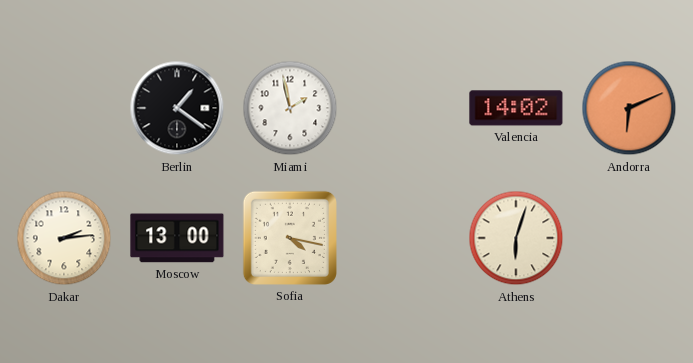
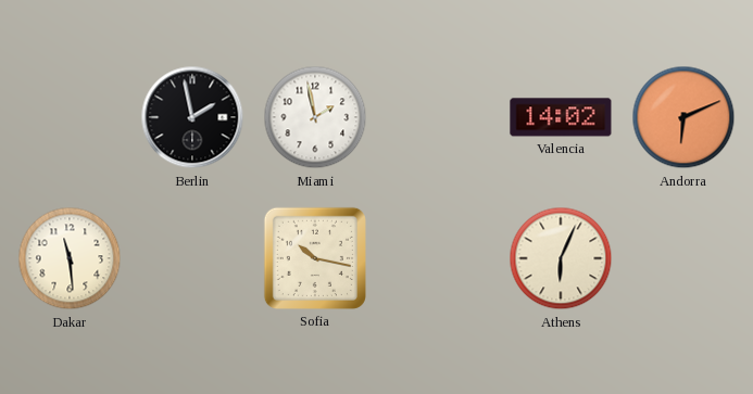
Berlin: 1:21 -> 1:58
Dakar: 2:14 -> 11:29
Moscow: 13:00 -> none
Sofia: 4:17 -> 10:17
Athens: 6:03 -> 6:04
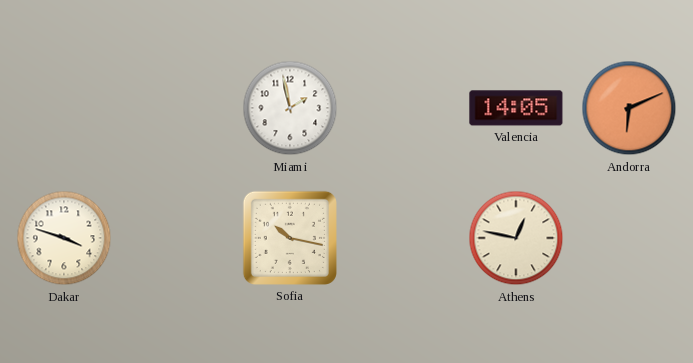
Berlin: 1:58 -> none
Valencia: 14:02 -> 14:05
Dakar: 11:29 -> 3:48
Athens: 6:04 -> 12:47
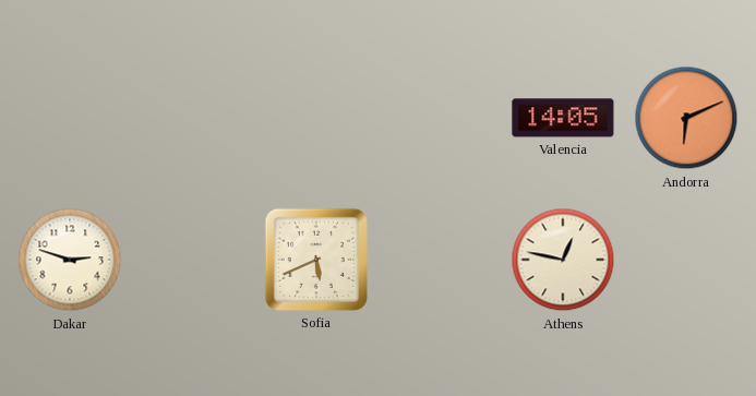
Miami: 1:58 -> none
Dakar: 3:48 -> 2:48
Sofia: 10:17 -> 5:41
